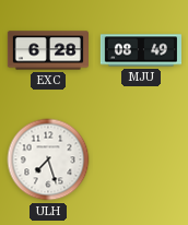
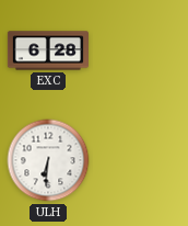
MJU: 08:49 -> none
ULH: 7:27 -> 6:31
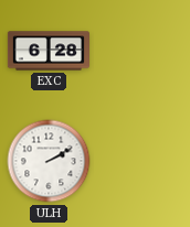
ULH: 6:31 -> 2:10
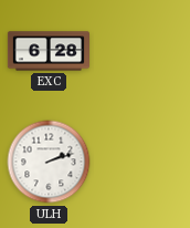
ULH: 2:10 -> 2:12
